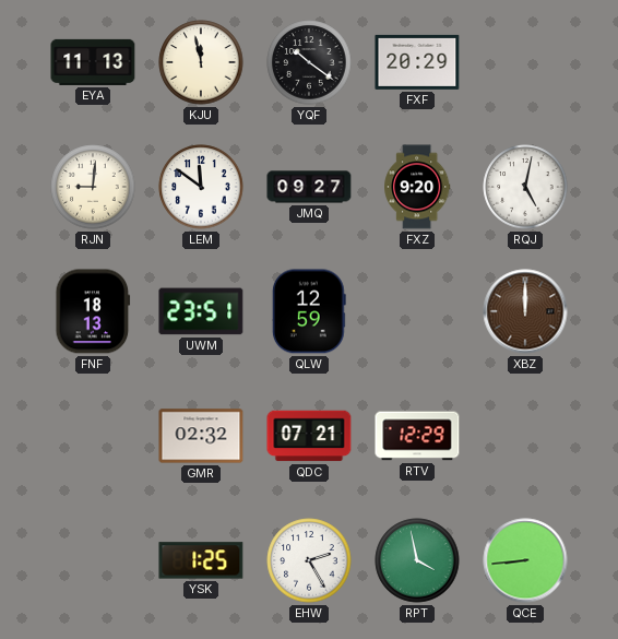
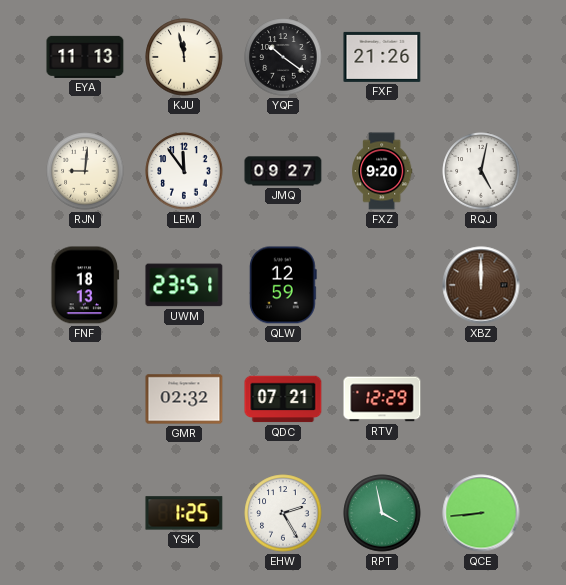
FXF: 20:29 -> 21:26
LEM: 11:51 -> 11:54
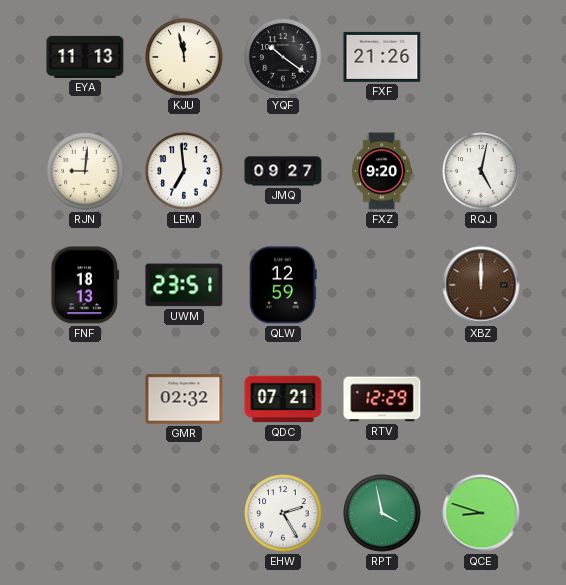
LEM: 11:54 -> 6:59
YSK: 1:25 -> none
QCE: 8:44 -> 8:48
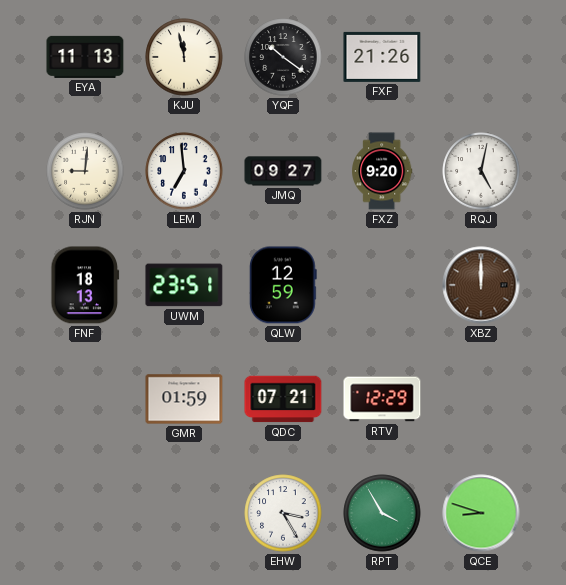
GMR: 02:32 -> 01:59
EHW: 2:25 -> 3:25
RPT: 3:58 -> 3:55
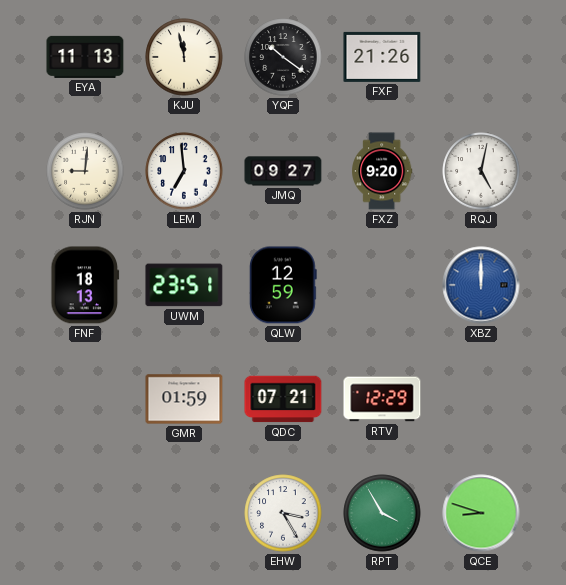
XBZ dial: brown -> blue
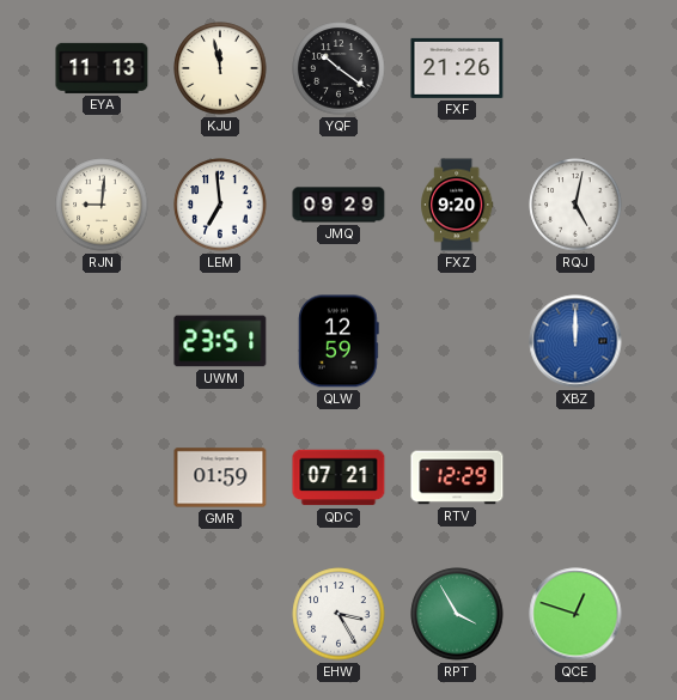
JMQ: 09:27 -> 09:29
FNF: 18:13 -> none
QCE: 8:48 -> 12:48
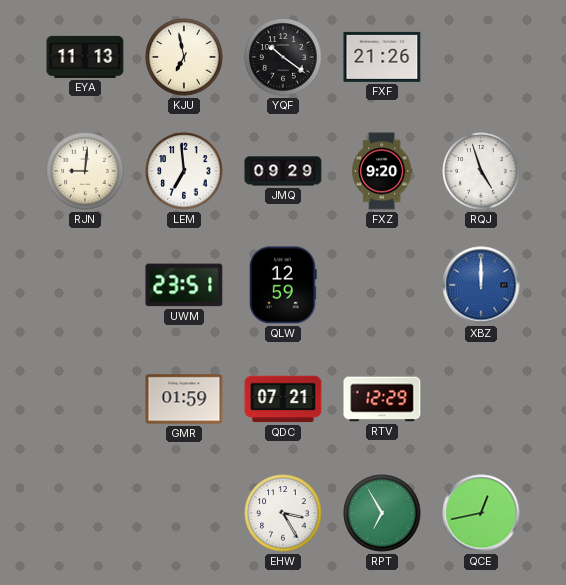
KJU: 11:58 -> 6:58
RQJ: 5:02 -> 4:57
RPT: 3:55 -> 6:55
QCE: 12:48 -> 12:43
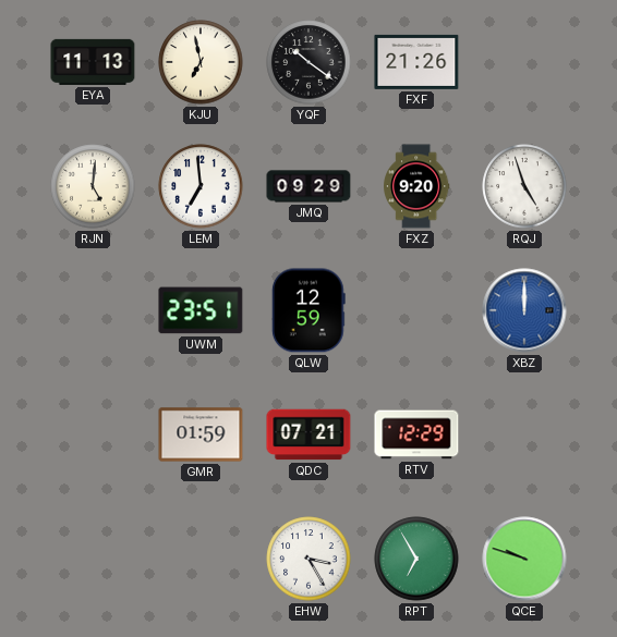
RJN: 9:01 -> 5:01
QCE: 12:43 -> 9:48
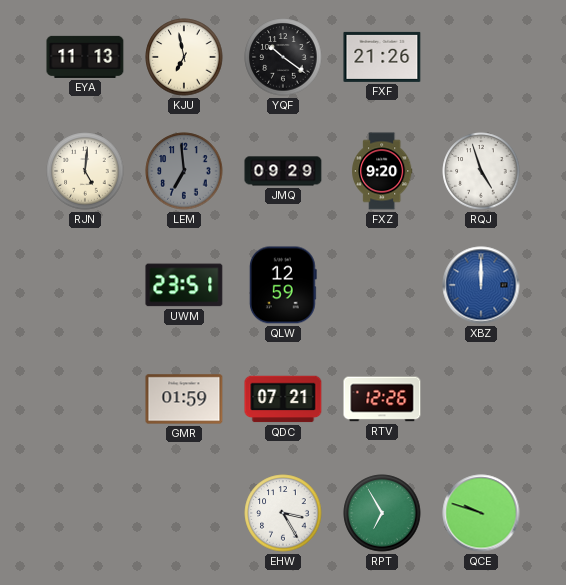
LEM dial: white -> grey
RTV: 12:29 -> 12:26
